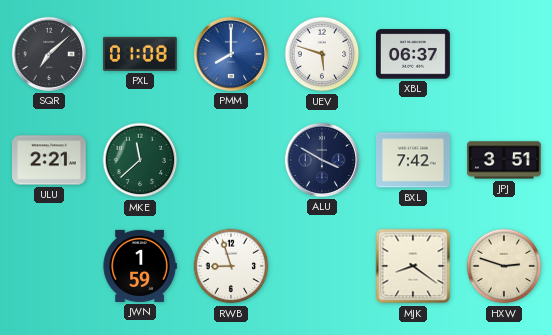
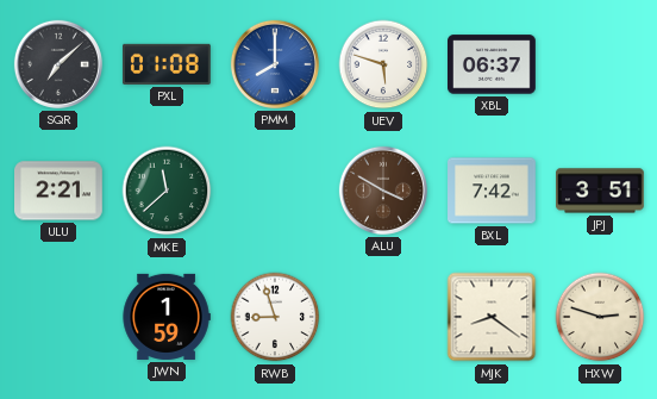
ALU dial: navy -> brown
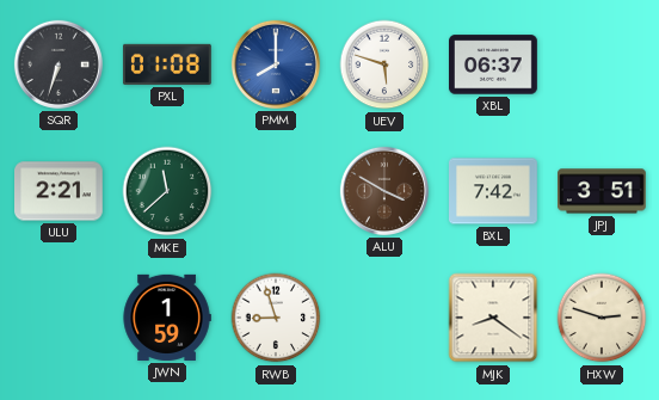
SQR: 7:08 -> 6:33
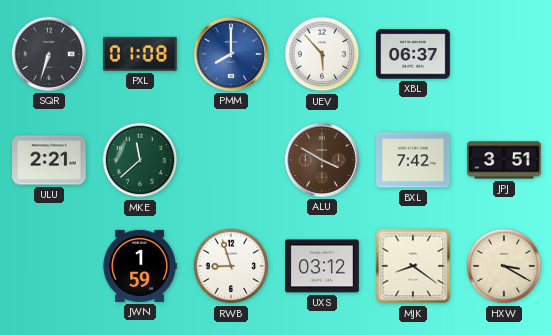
UEV: 5:48 -> 5:53
UXS: none -> 03:12
HXW: 2:48 -> 3:20
